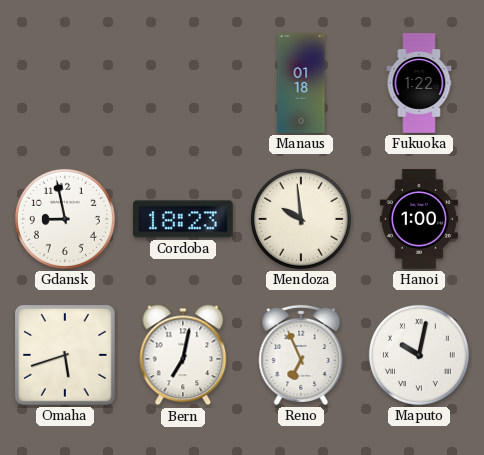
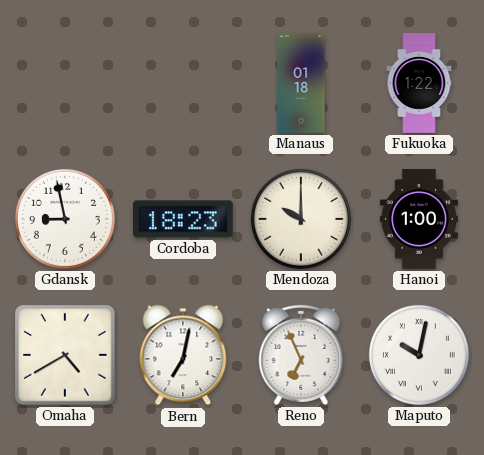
Mendoza: 9:59 -> 10:00
Omaha: 5:42 -> 4:40
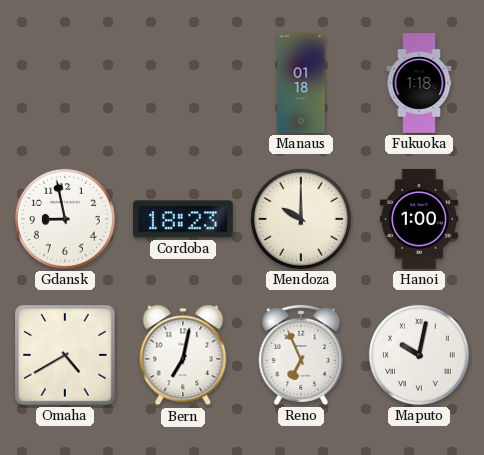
Fukuoka: 1:22 -> 1:18
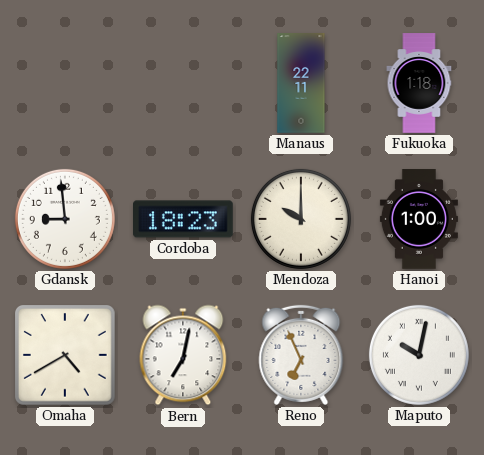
Manaus: 01:18 -> 22:11
Gdansk: 8:58 -> 8:59
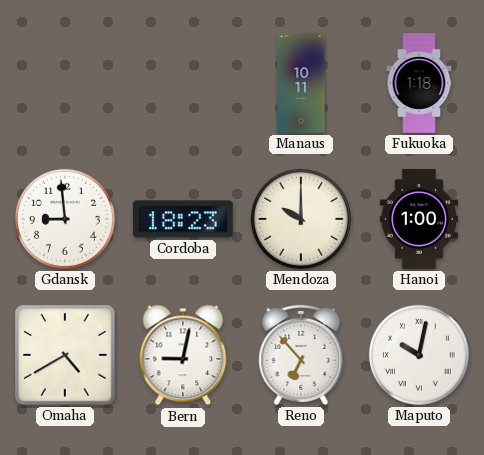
Manaus: 22:11 -> 10:11
Bern: 7:02 -> 9:02
Reno: 6:56 -> 6:53
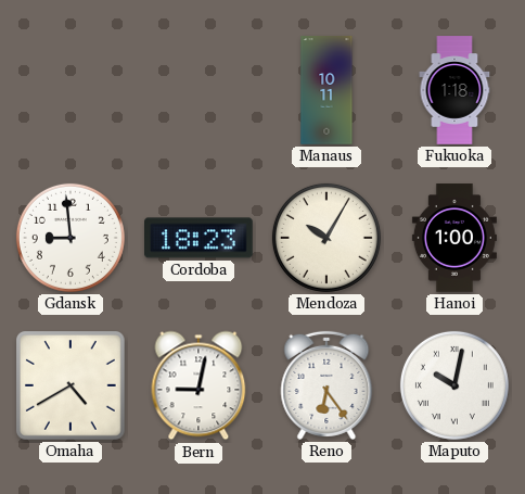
Mendoza: 10:00 -> 10:05
Reno: 6:53 -> 6:24
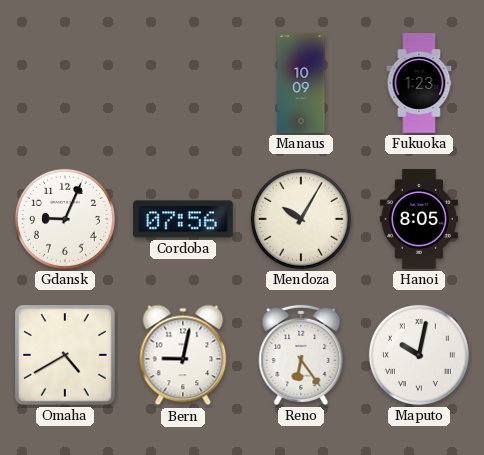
Manaus: 10:11 -> 10:09
Fukuoka: 1:18 -> 1:23
Gdansk: 8:59 -> 9:04
Cordoba: 18:23 -> 07:56
Hanoi: 1:00 -> 8:05
